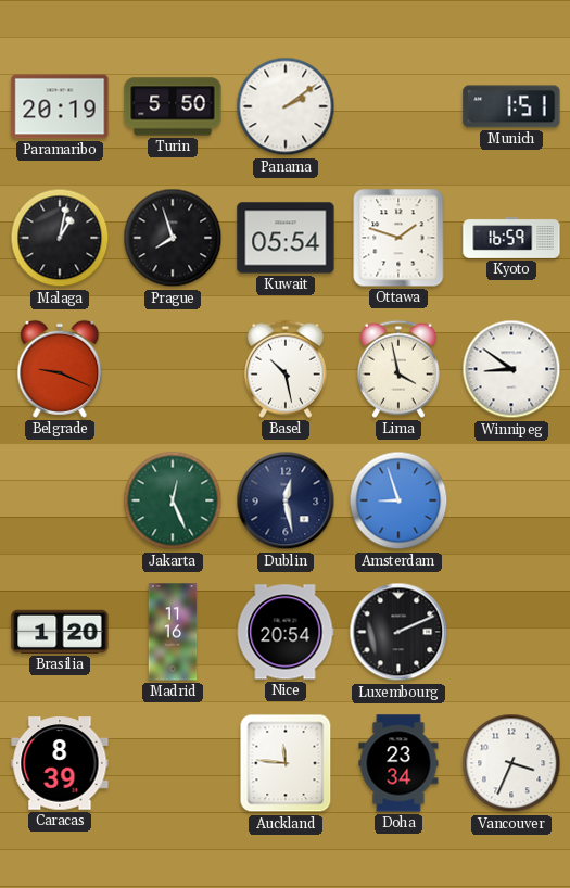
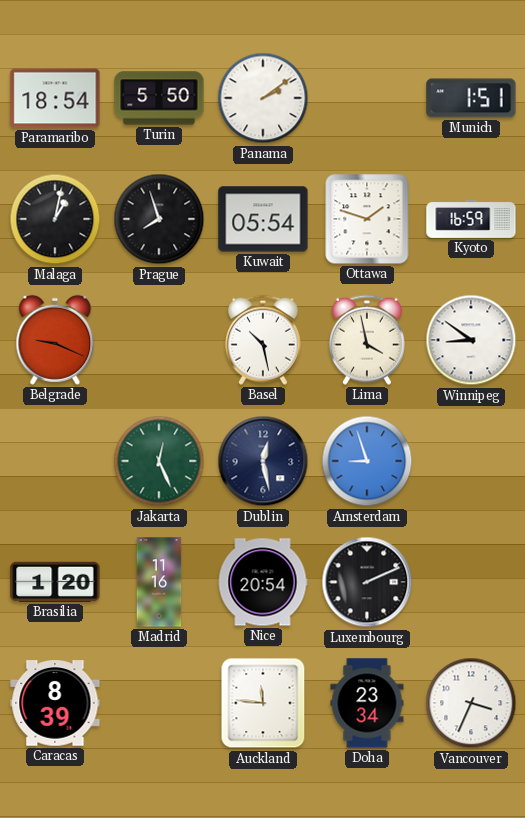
Paramaribo: 20:19 -> 18:54
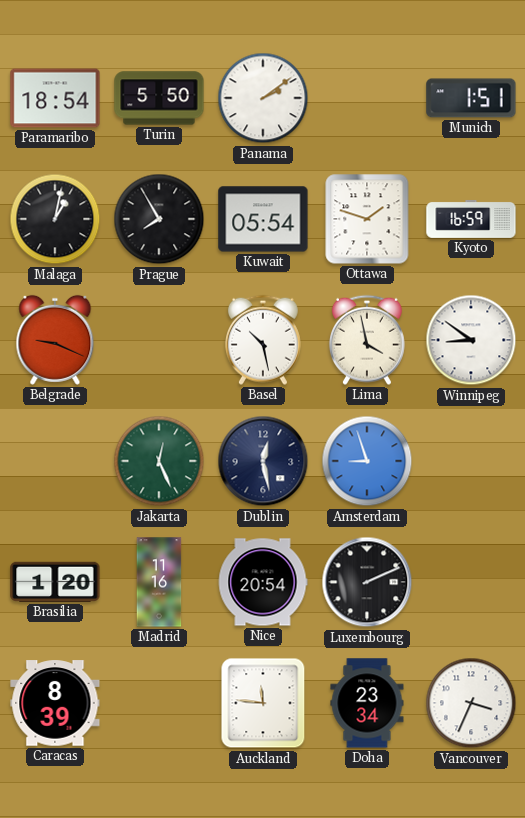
Prague: 7:57 -> 7:55
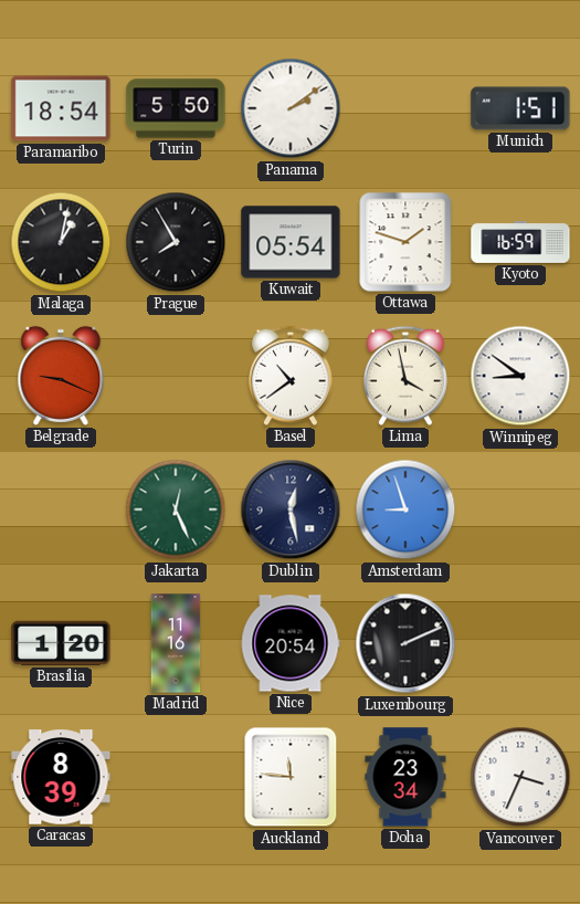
Basel: 10:28 -> 10:39
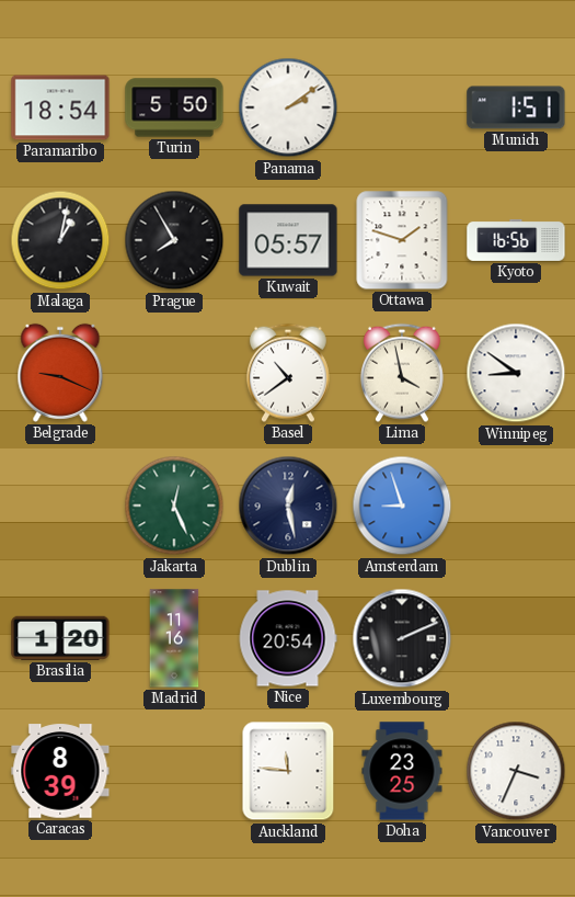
Kuwait: 05:54 -> 05:57
Kyoto: 16:59 -> 16:56
Doha: 23:34 -> 23:25
